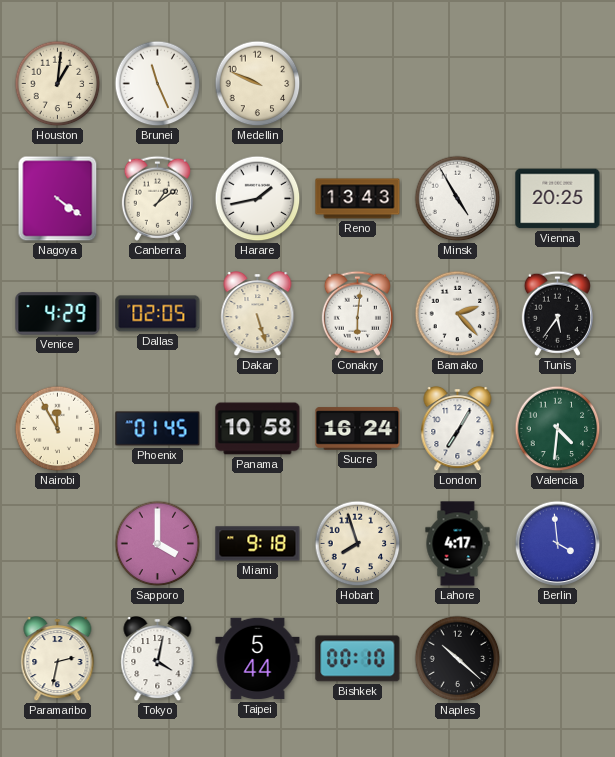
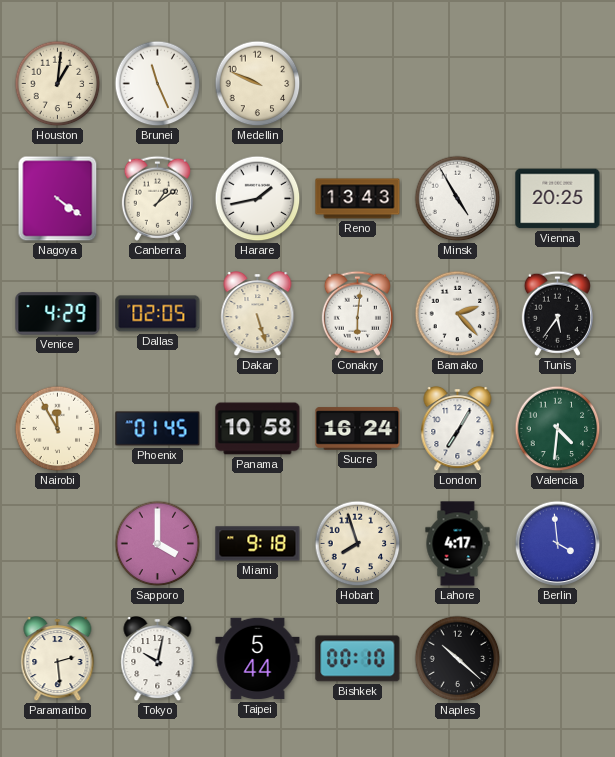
Paramaribo: 2:32 -> 2:29
Tokyo: 4:02 -> 10:02
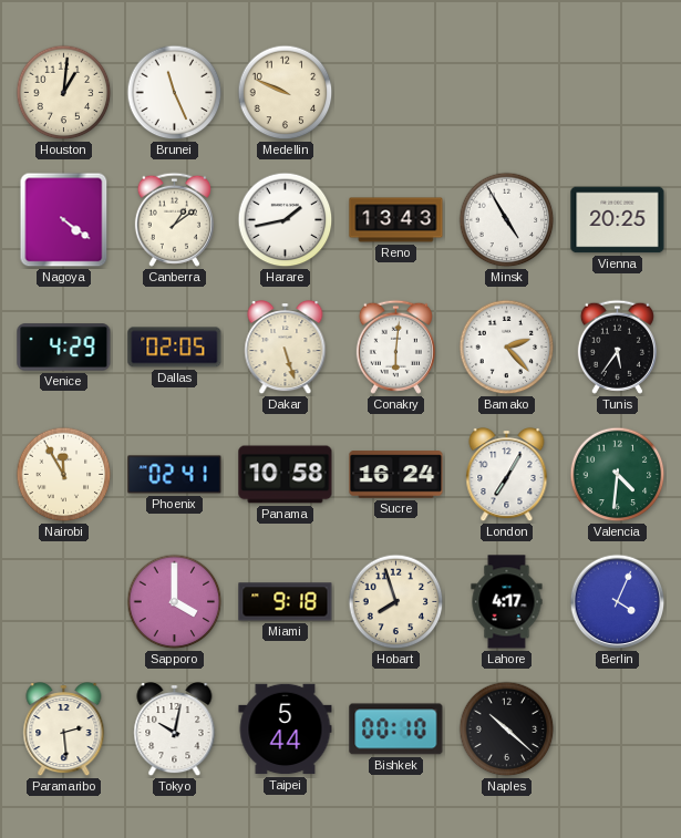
Phoenix: 01:45 -> 02:41
Berlin: 3:59 -> 4:04
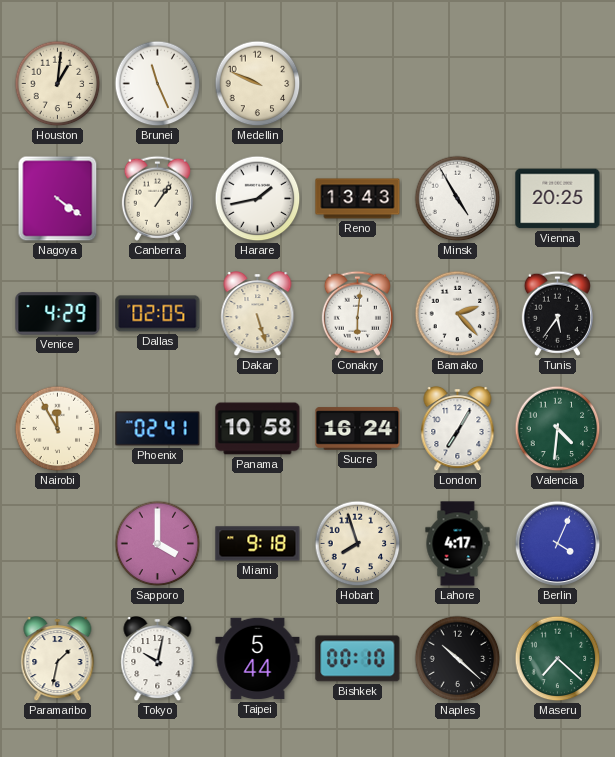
Canberra: 1:09 -> 1:06
Paramaribo: 2:29 -> 1:32
Maseru: none -> 7:22
